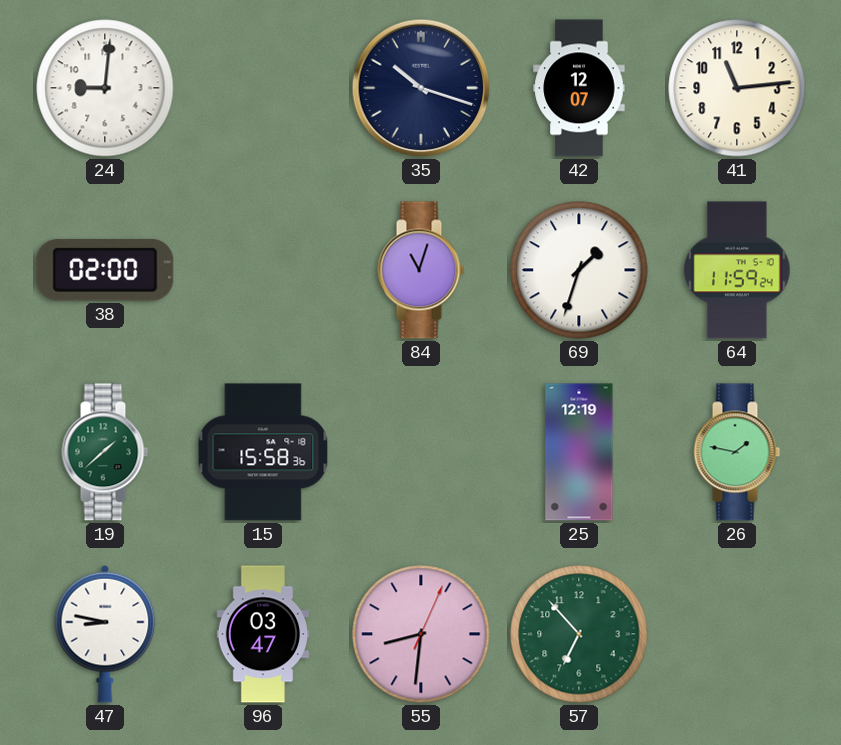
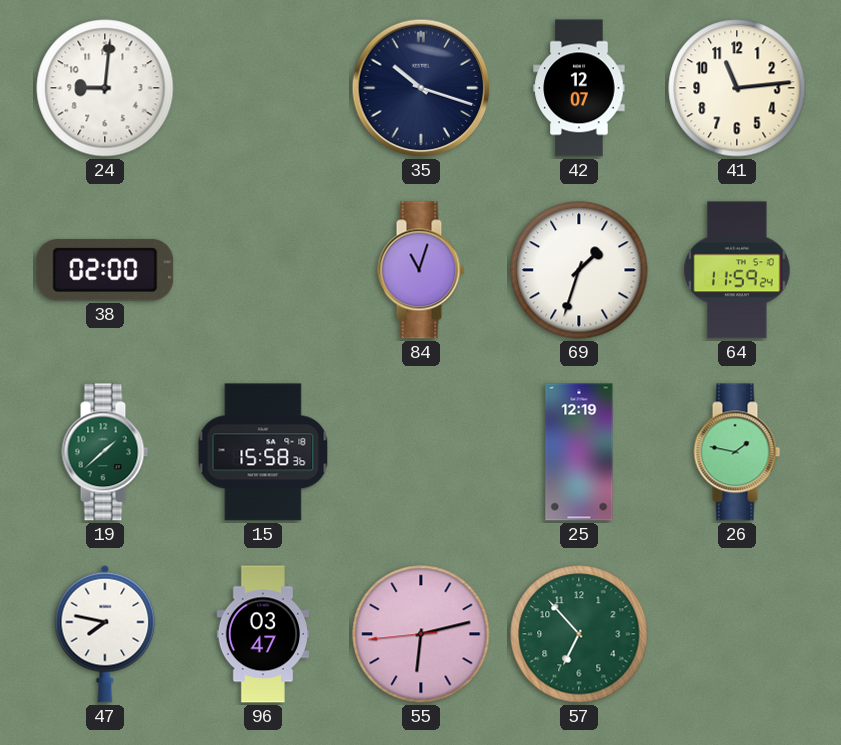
47: 8:47 -> 7:47
55: 8:31 -> 6:12
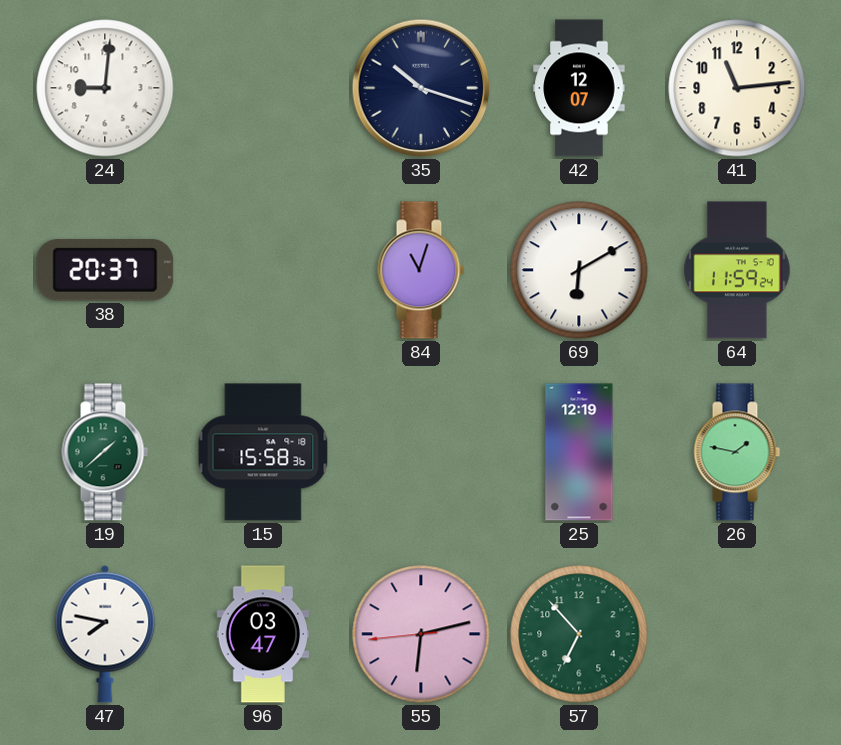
38: 02:00 -> 20:37
69: 1:33 -> 6:10
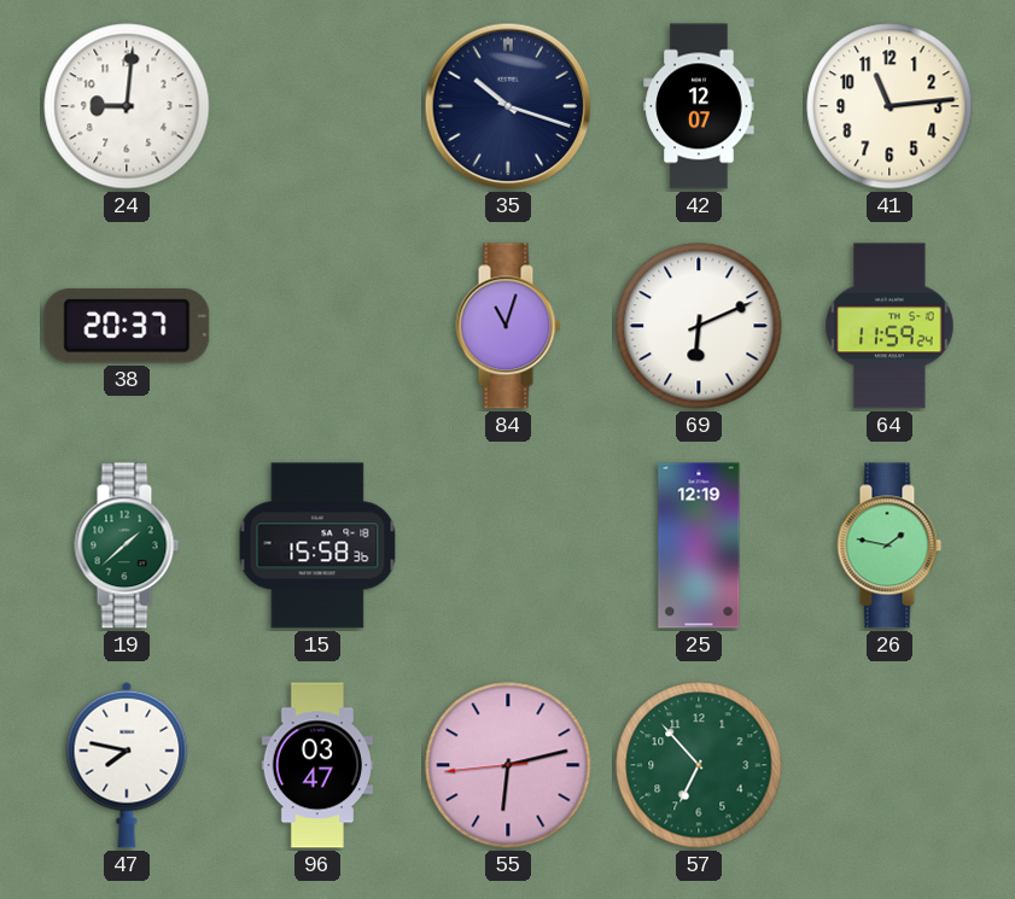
69: 6:10 -> 6:11
